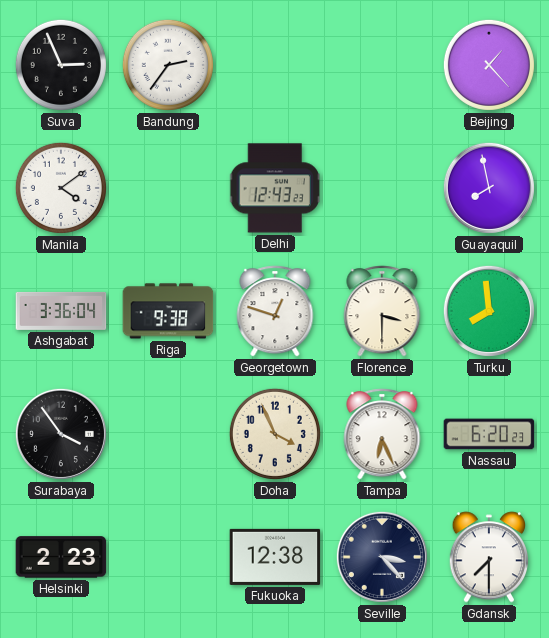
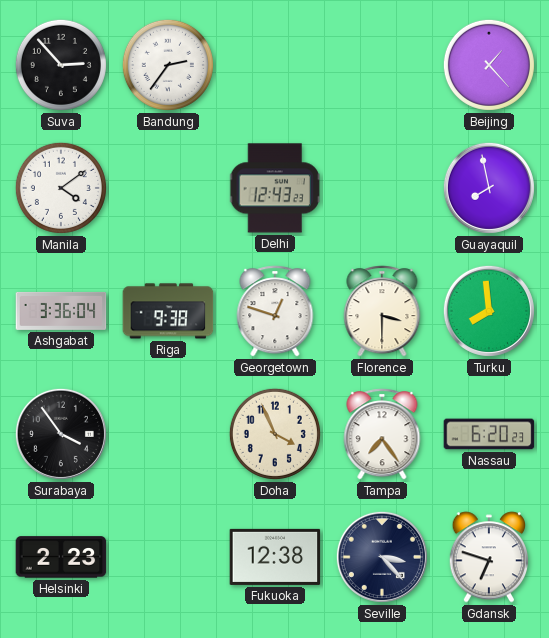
Suva: 2:56 -> 2:53
Tampa: 6:26 -> 7:24
Gdansk: 7:30 -> 6:48
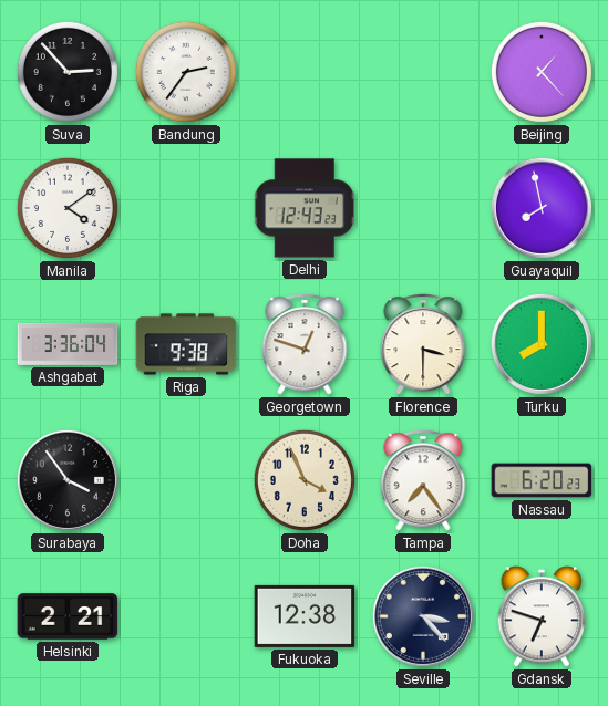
Turku: 7:59 -> 8:00
Helsinki: 2:23 -> 2:21
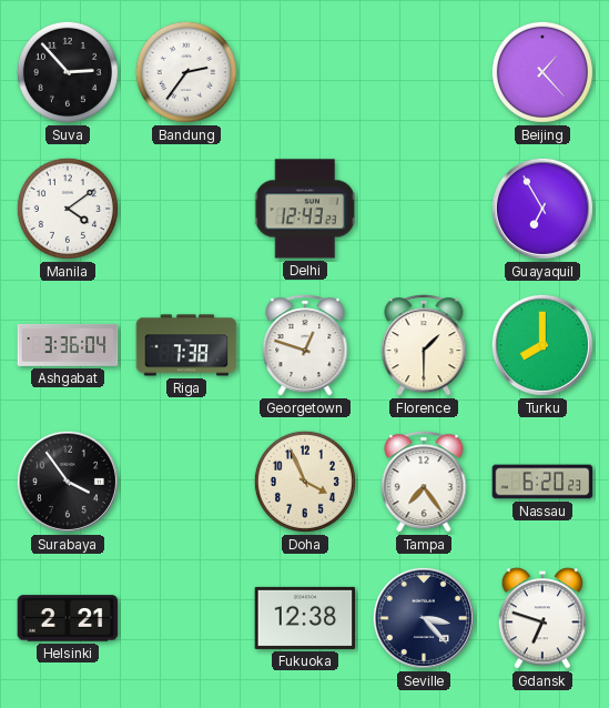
Guayaquil: 7:58 -> 6:55
Riga: 9:38 -> 7:38
Florence: 3:30 -> 1:30
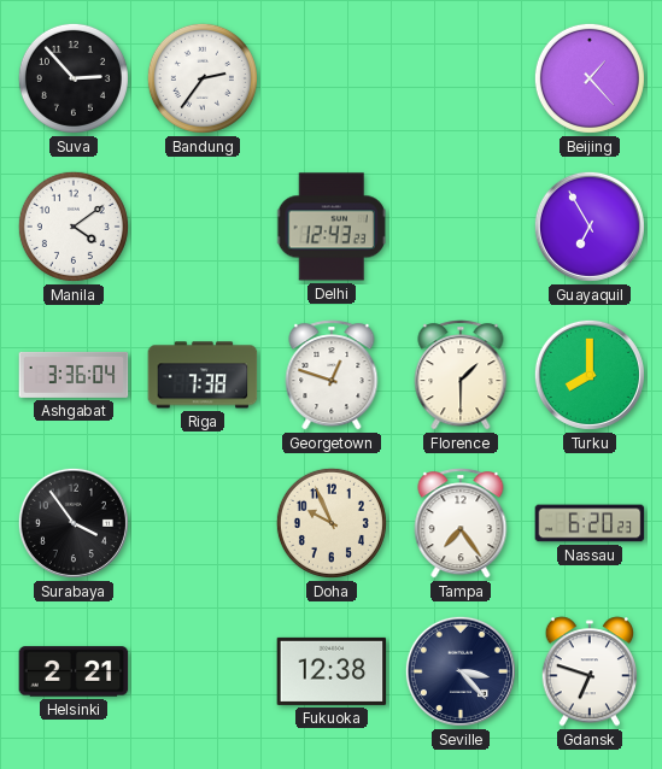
Doha: 3:56 -> 9:56
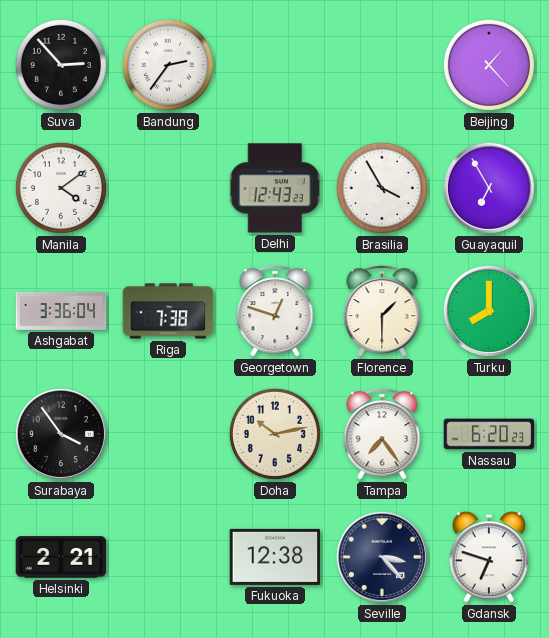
Brasilia: none -> 3:55
Doha: 9:56 -> 10:13
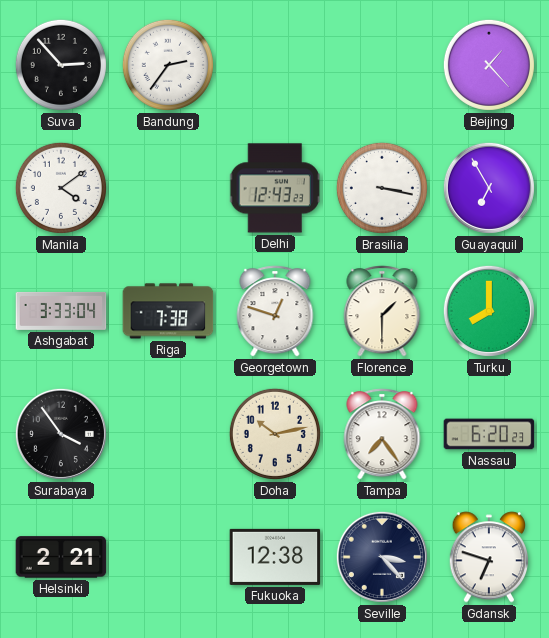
Brasilia: 3:55 -> 3:17
Ashgabat: 3:36 -> 3:33
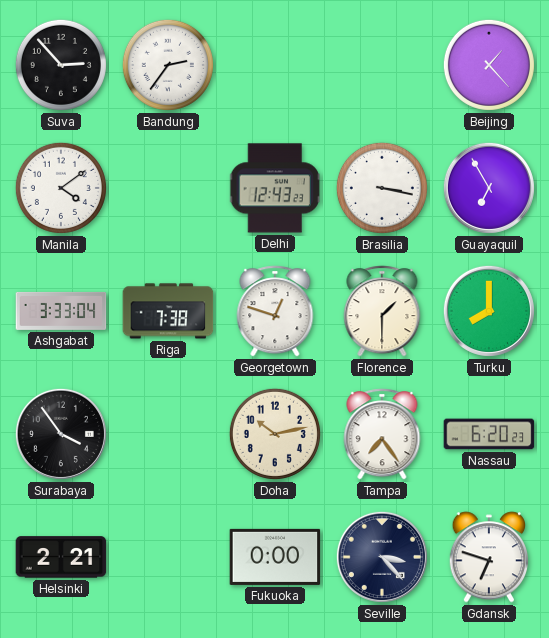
Fukuoka: 12:38 -> 0:00
